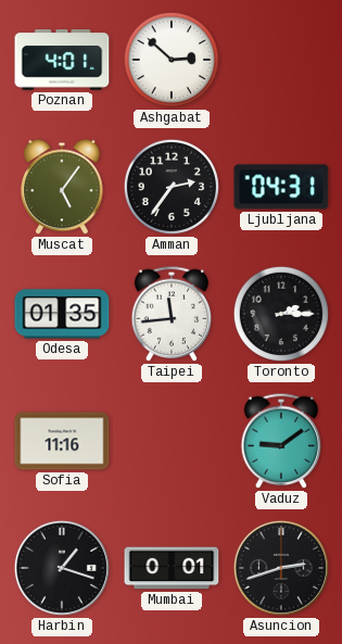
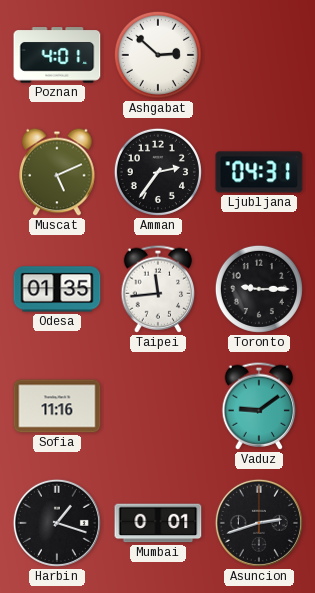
Muscat: 5:06 -> 5:11
Toronto: 2:15 -> 9:15
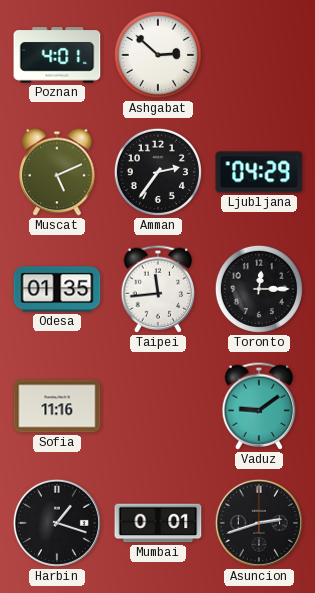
Ljubljana: 04:31 -> 04:29
Toronto: 9:15 -> 12:15
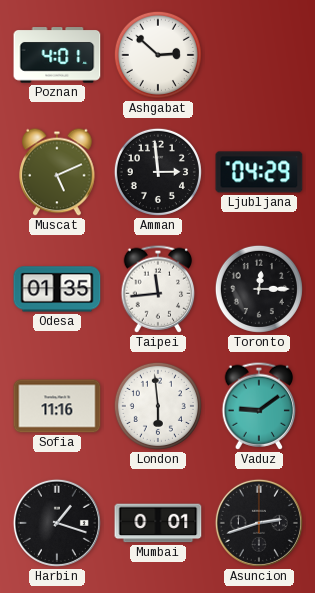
Amman: 2:36 -> 2:59
London: none -> 5:59
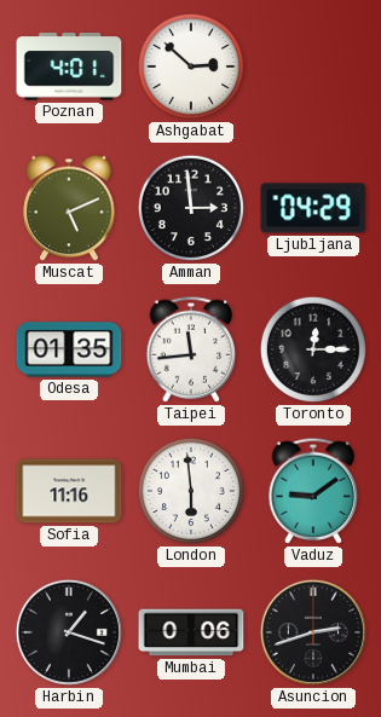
Mumbai: 0:01 -> 0:06
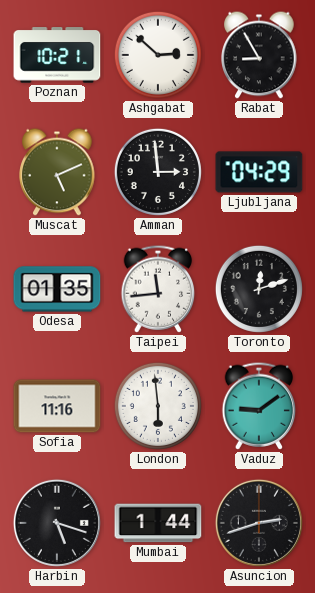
Poznan: 4:01 -> 10:21
Rabat: none -> 8:55
Toronto: 12:15 -> 12:12
Harbin: 1:18 -> 5:18
Mumbai: 0:06 -> 1:44
